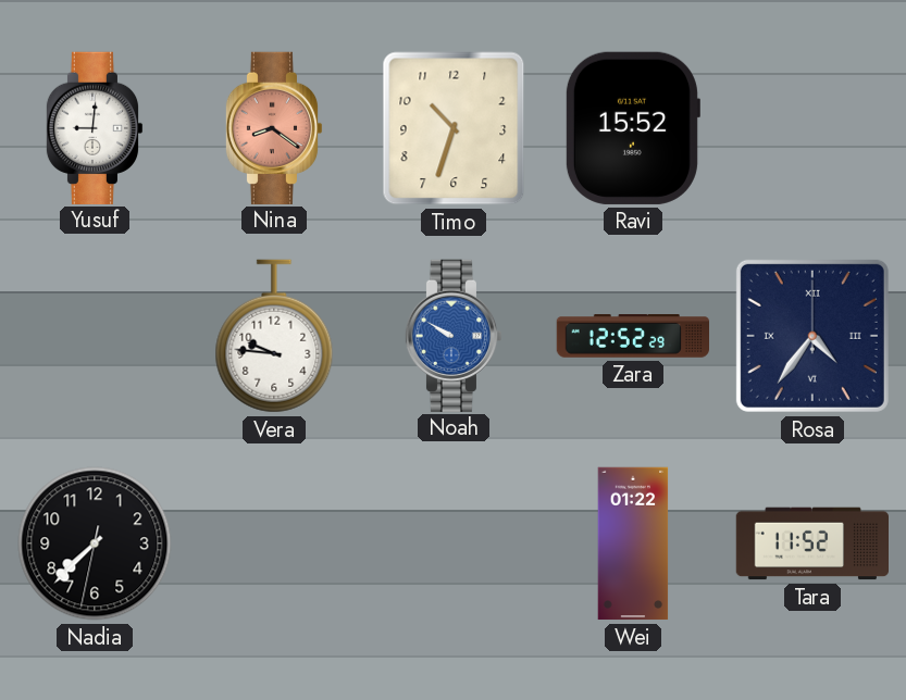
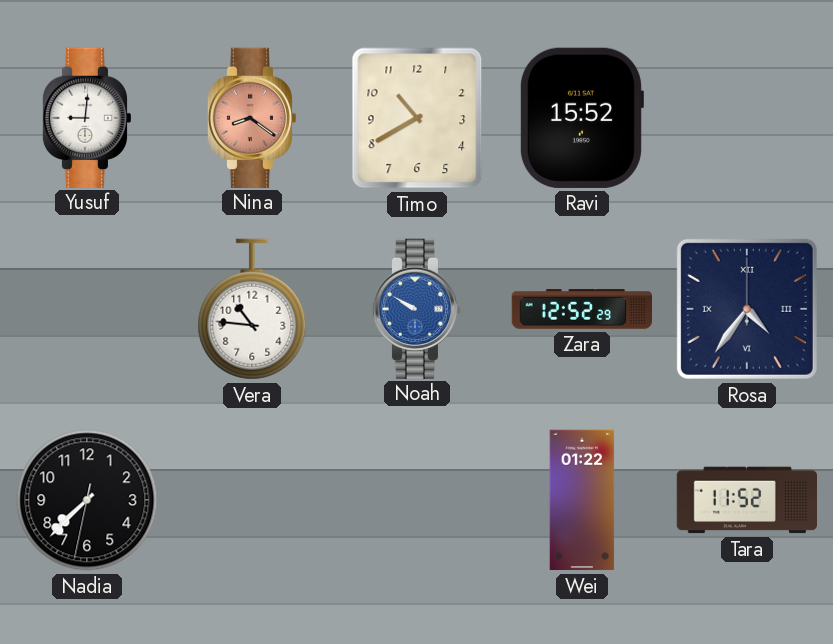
Timo: 10:33 -> 10:40
Vera: 9:46 -> 10:46
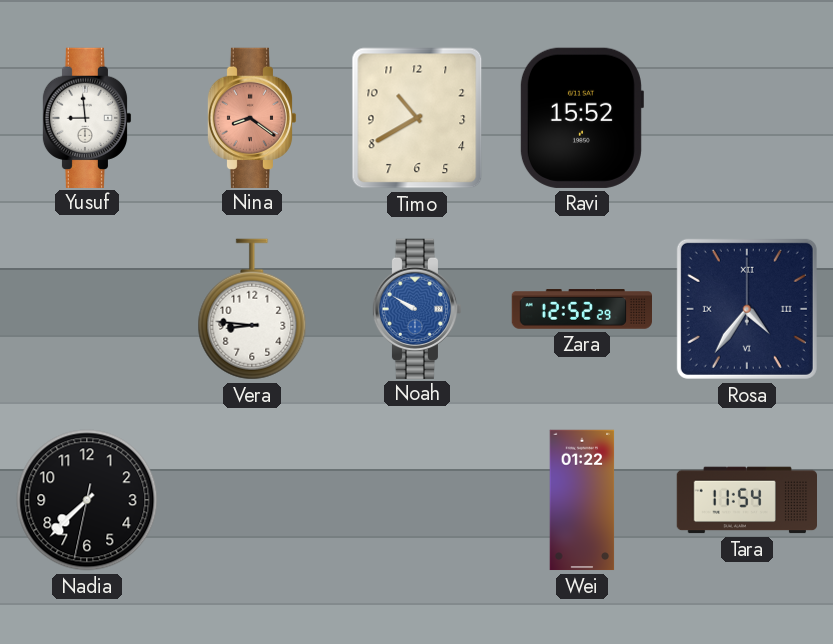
Yusuf: 9:01 -> 8:59
Vera: 10:46 -> 8:46
Tara: 11:52 -> 11:54
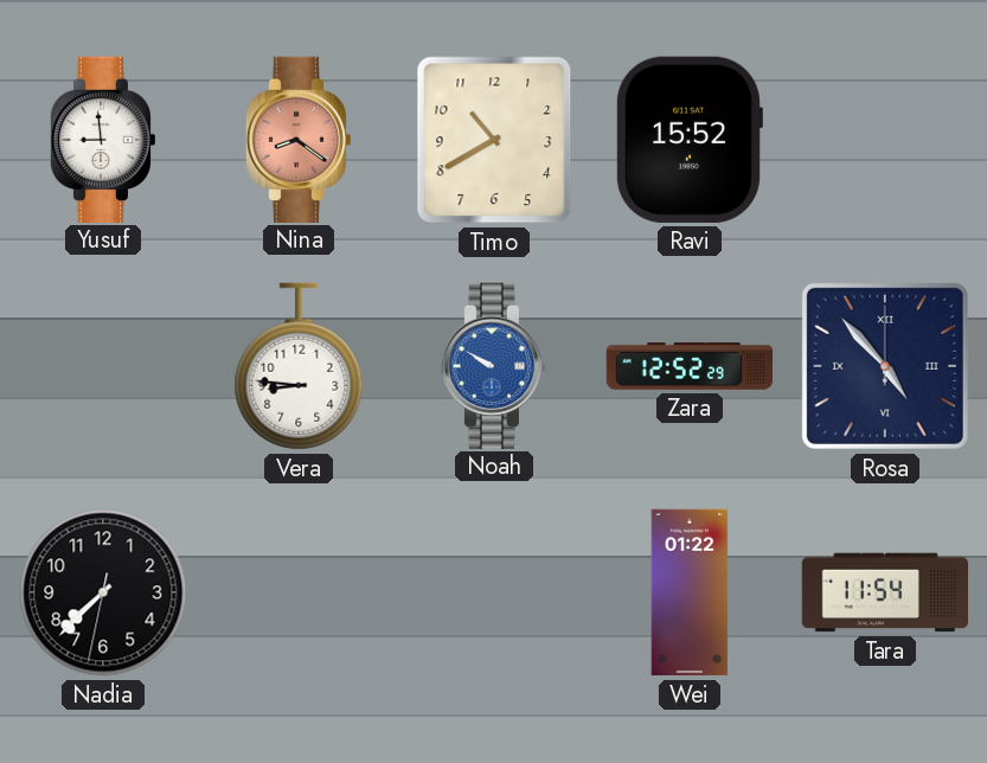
Rosa: 4:36 -> 4:53
